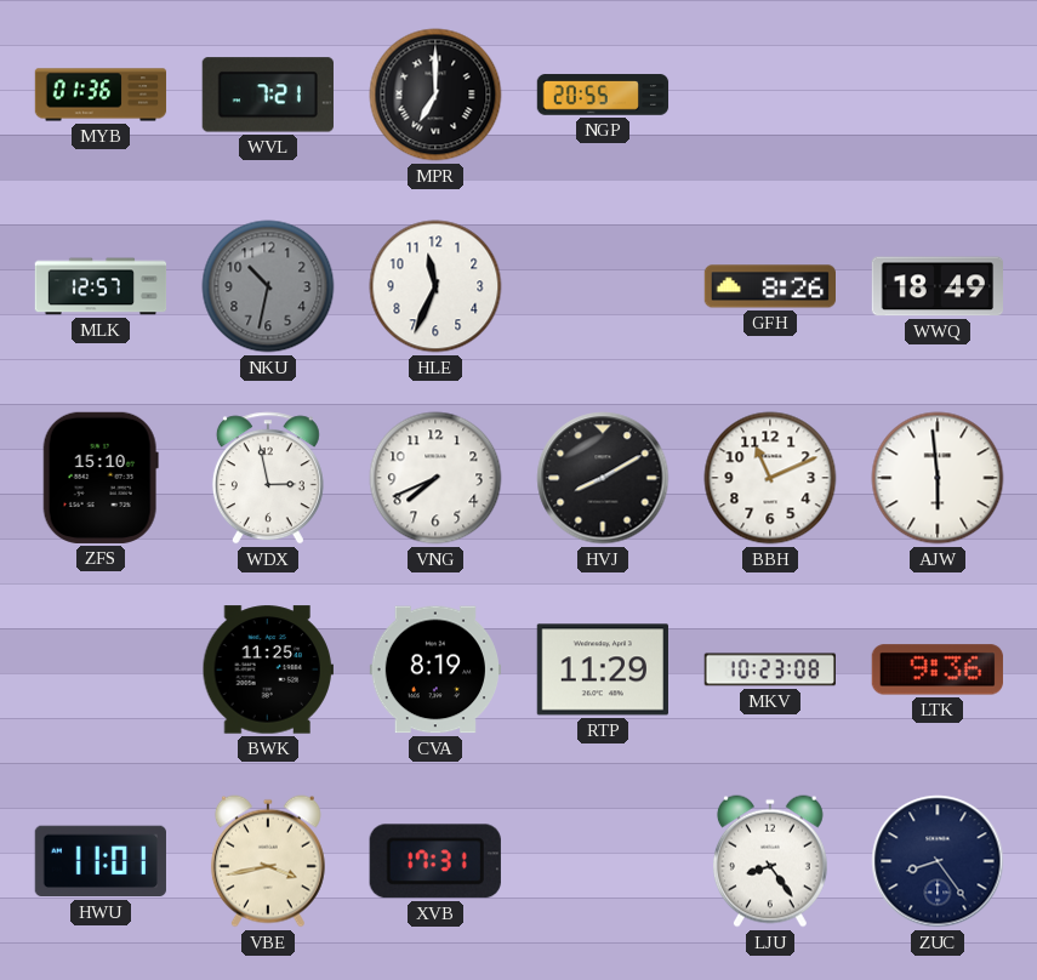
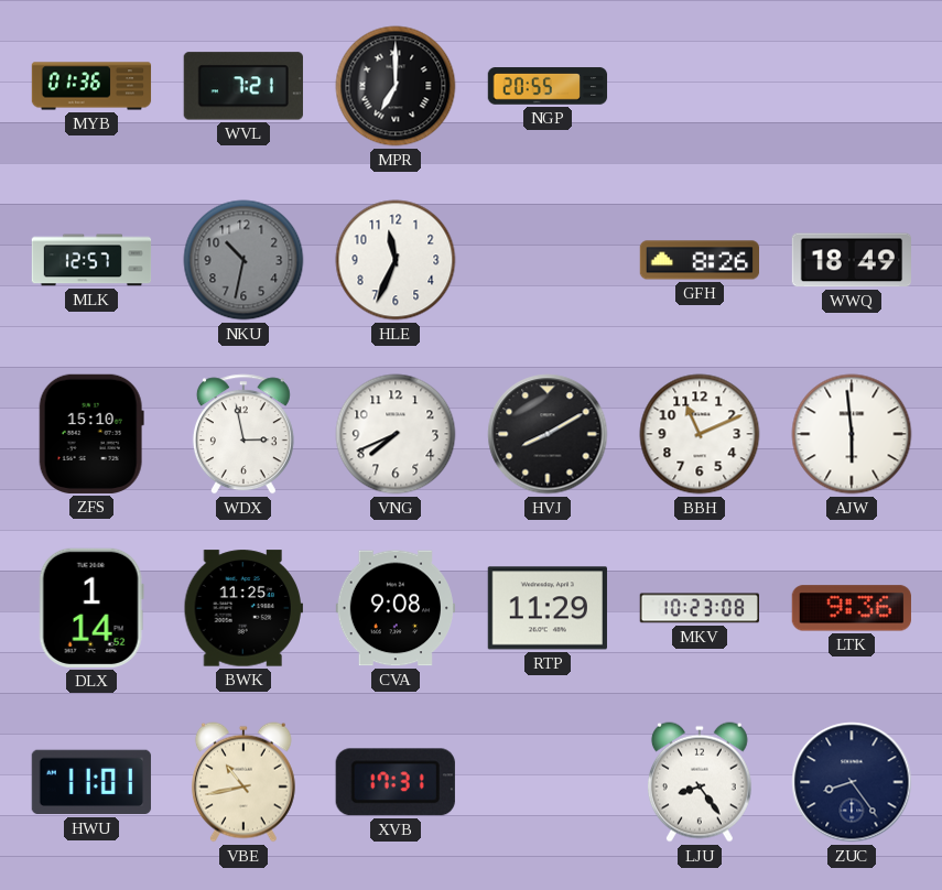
DLX: none -> 1:14
CVA: 8:19 -> 9:08
VBE: 3:43 -> 10:43
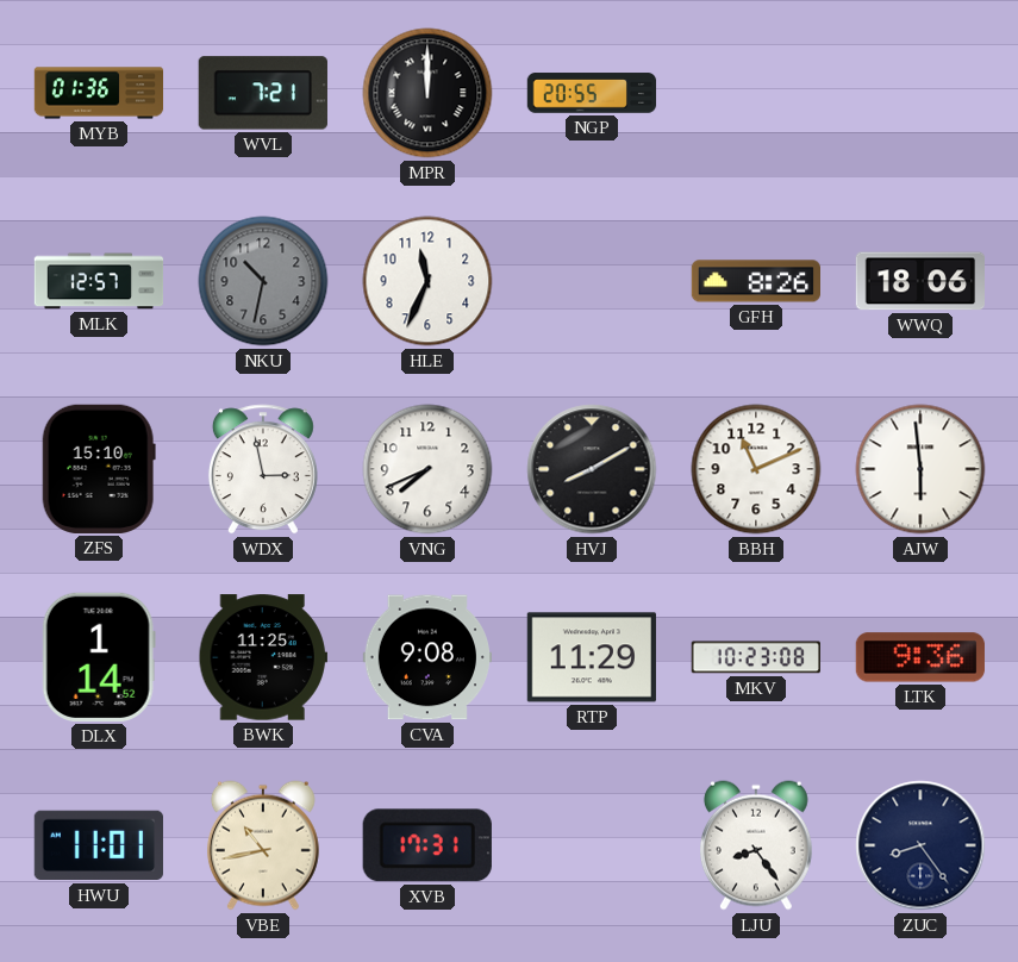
MPR: 7:00 -> 12:00
WWQ: 18:49 -> 18:06
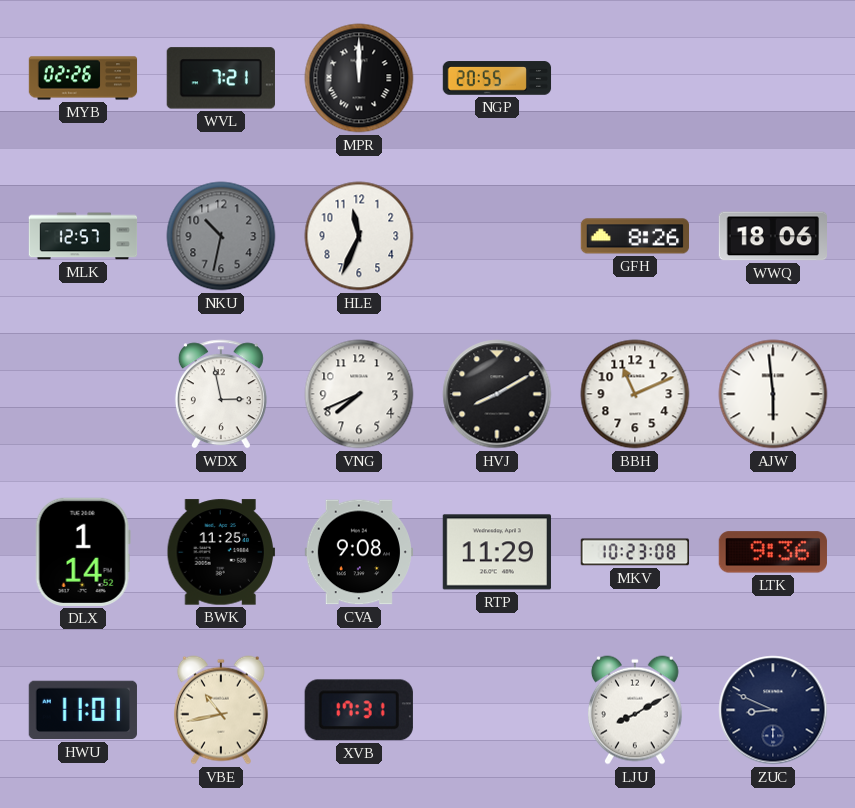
MYB: 01:36 -> 02:26
ZFS: 15:10 -> none
LJU: 8:24 -> 8:10
ZUC: 8:24 -> 8:49
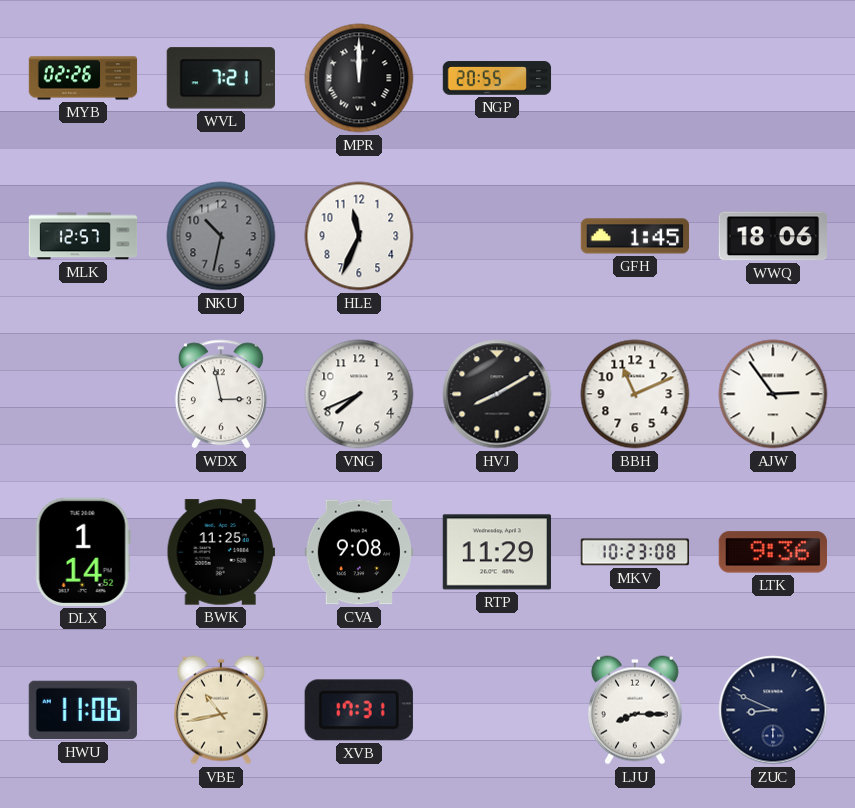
GFH: 8:26 -> 1:45
AJW: 5:59 -> 2:54
HWU: 11:01 -> 11:06
LJU: 8:10 -> 8:15
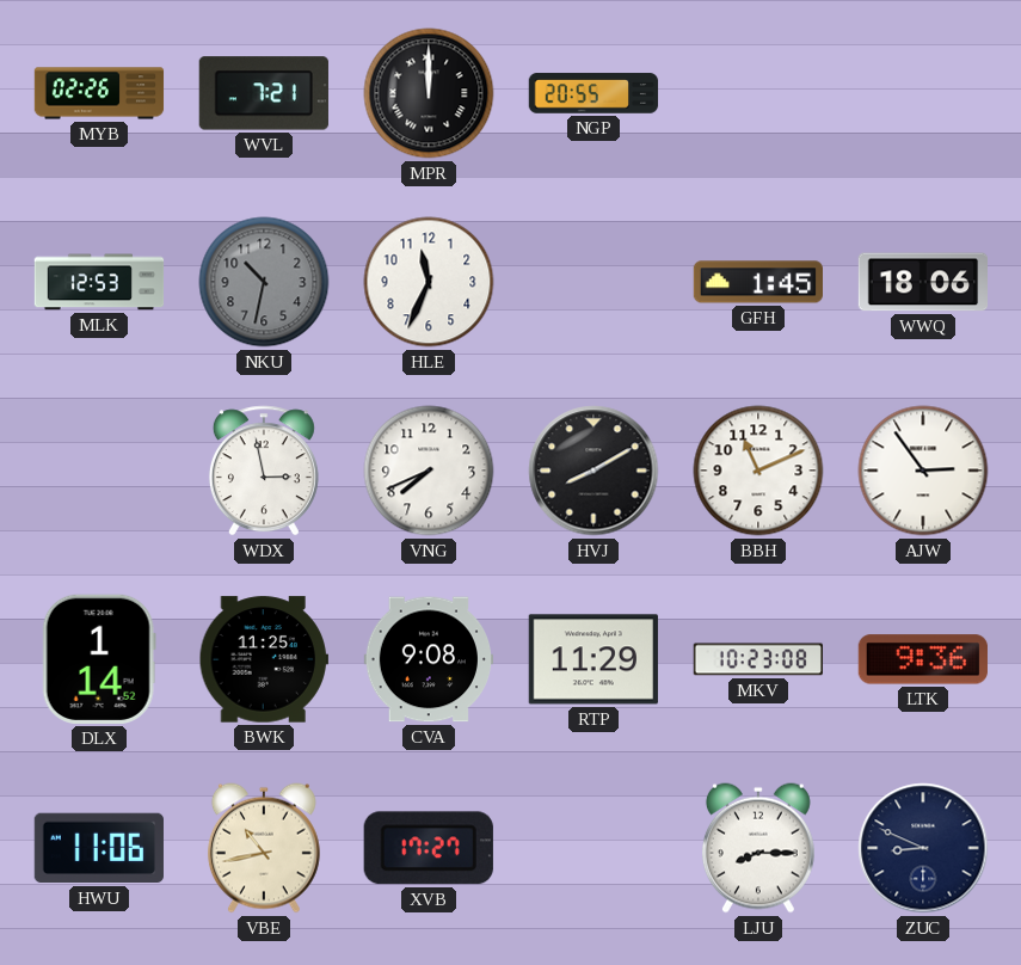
MLK: 12:57 -> 12:53
XVB: 17:31 -> 17:27
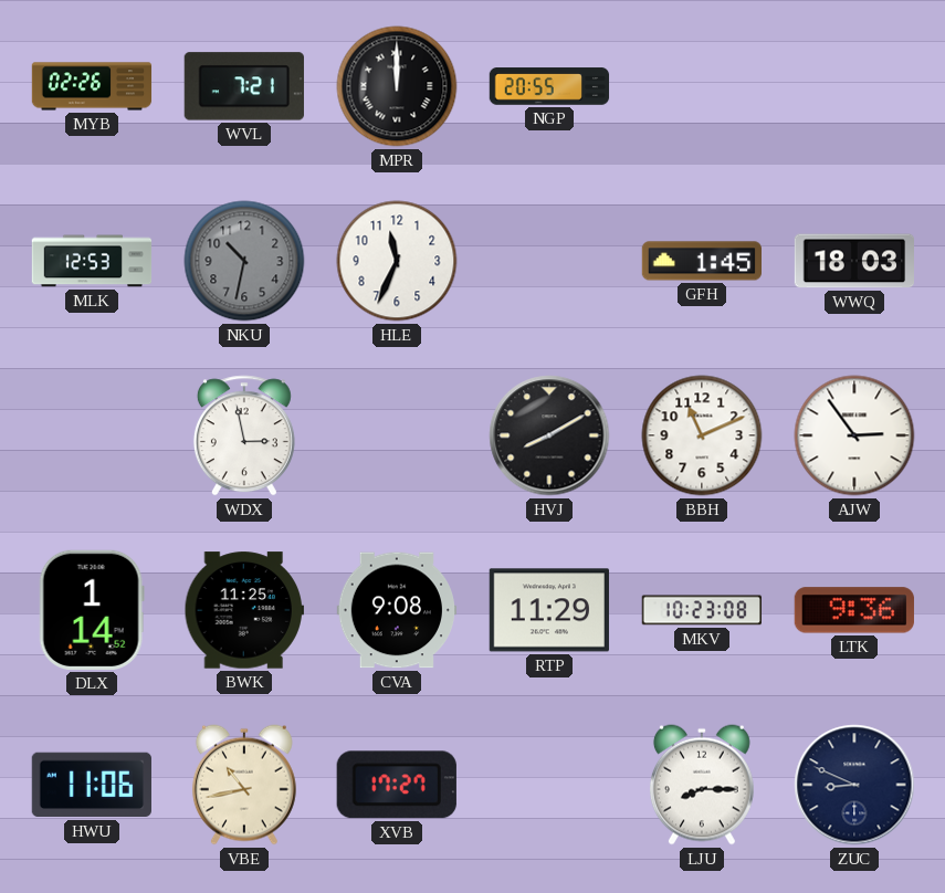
WWQ: 18:06 -> 18:03
VNG: 7:41 -> none
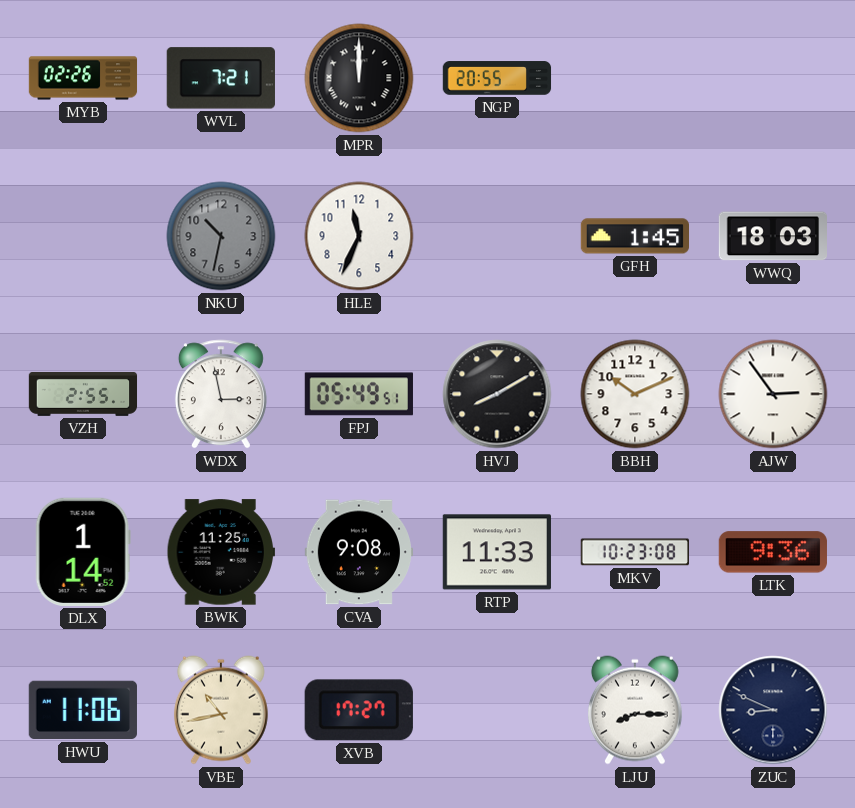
MLK: 12:53 -> none
VZH: none -> 2:55
FPJ: none -> 05:49
BBH: 11:11 -> 10:11
RTP: 11:29 -> 11:33
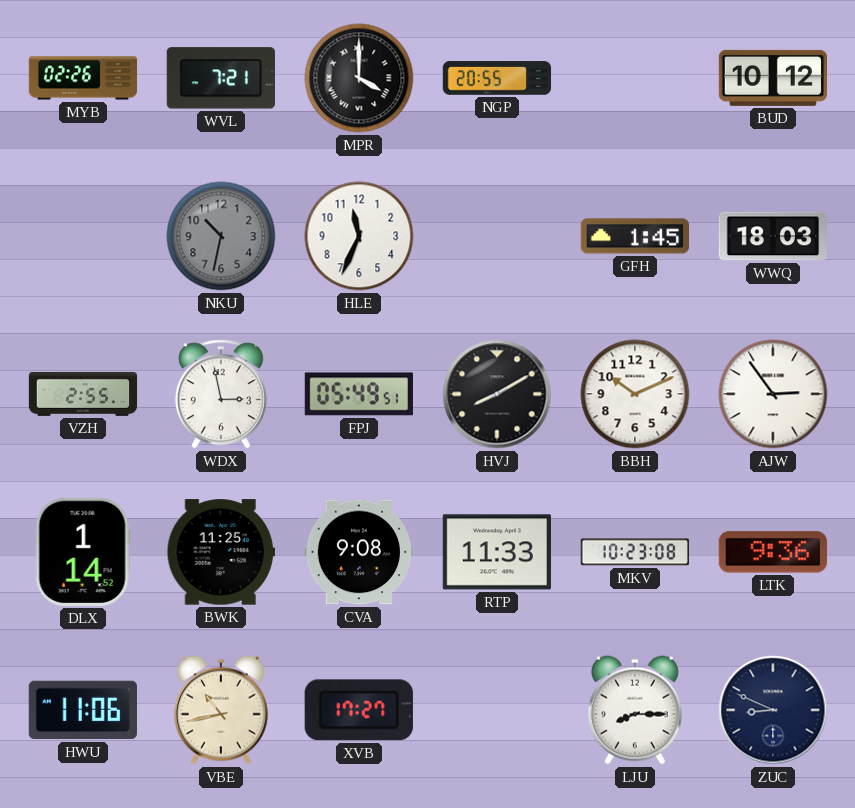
MPR: 12:00 -> 4:00
BUD: none -> 10:12
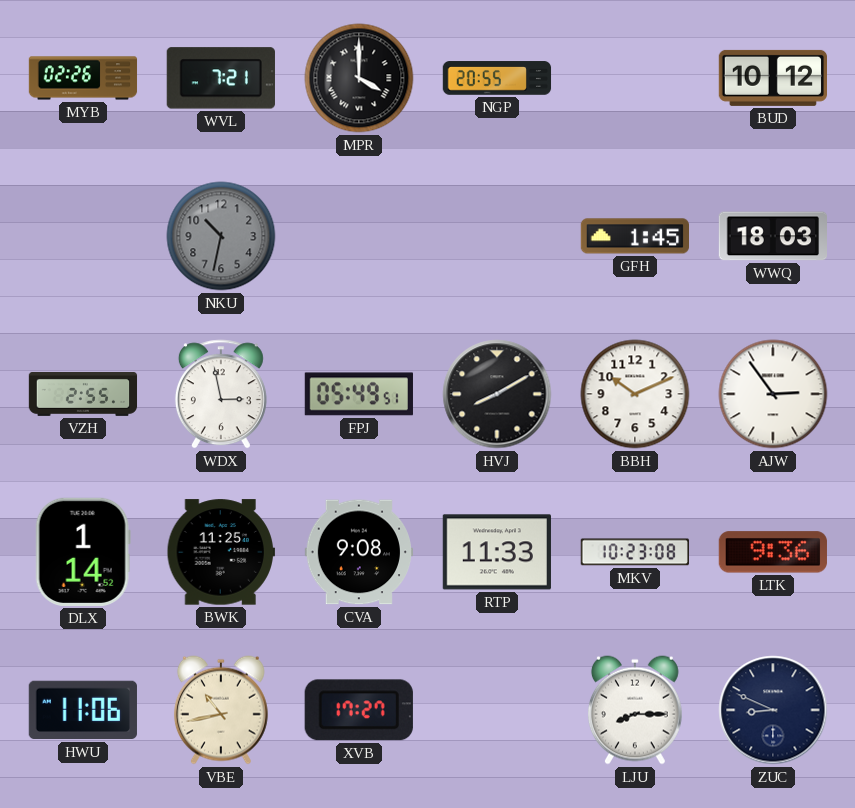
HLE: 11:34 -> none
